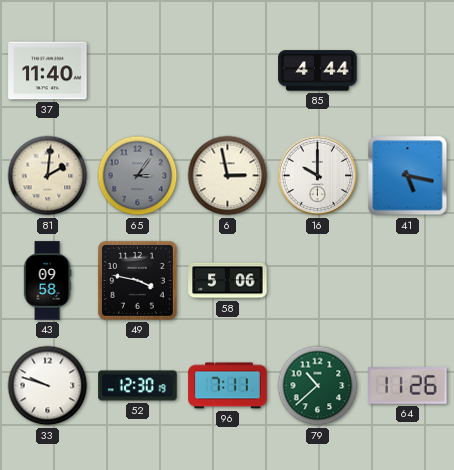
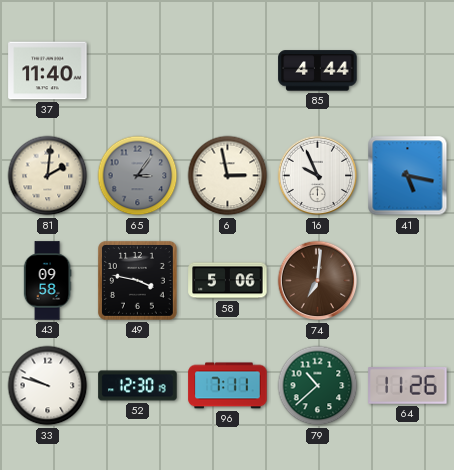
16: 10:00 -> 9:56
74: none -> 7:01
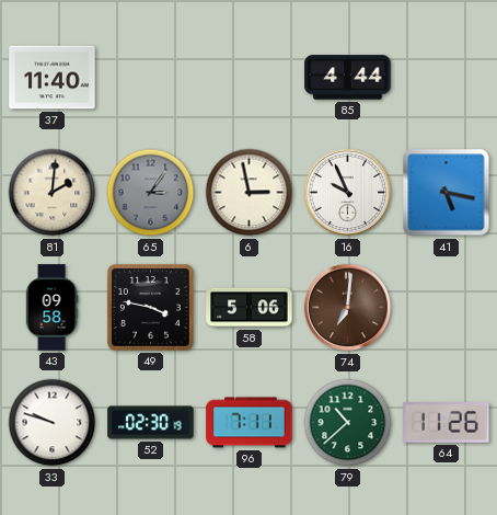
52: 12:30 -> 02:30
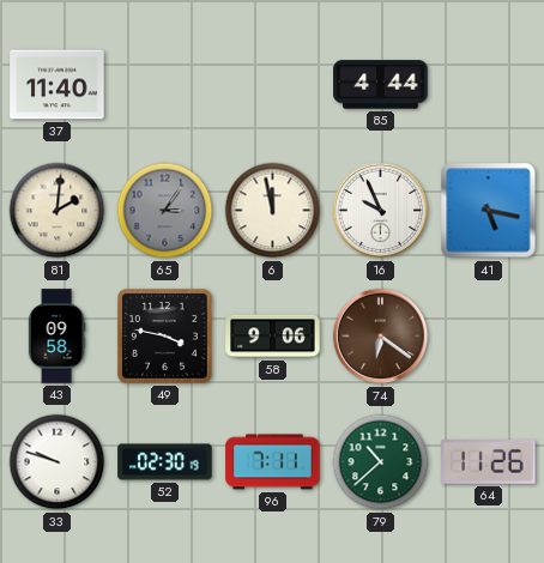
6: 2:58 -> 11:58
58: 5:06 -> 9:06
74: 7:01 -> 6:21
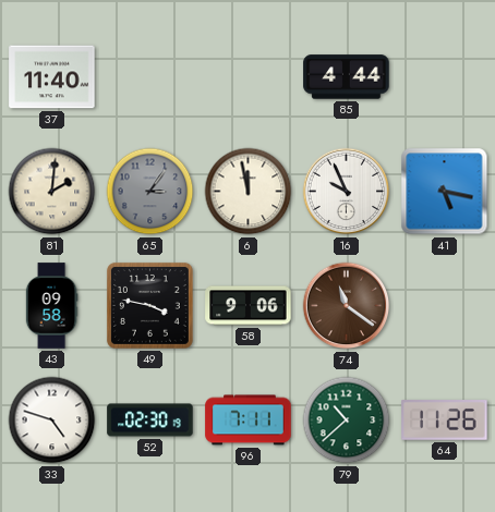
74: 6:21 -> 11:21
33: 9:48 -> 4:48
